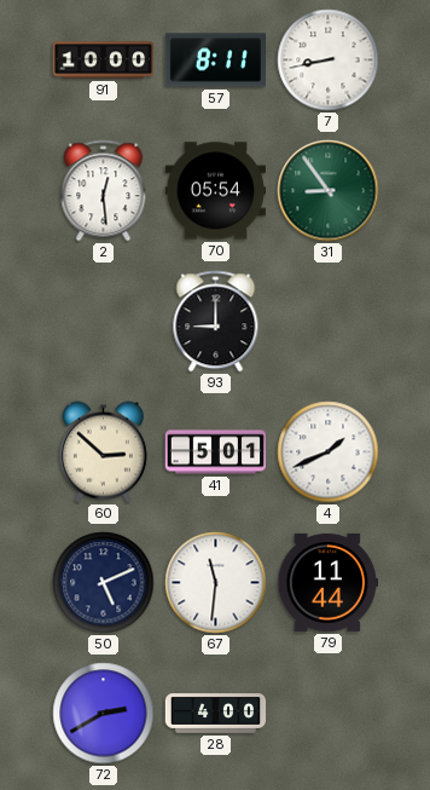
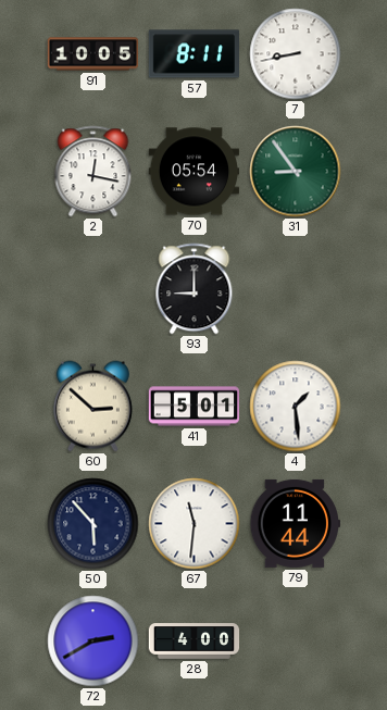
91: 10:00 -> 10:05
2: 12:29 -> 12:17
4: 1:41 -> 1:29
50: 5:11 -> 5:53
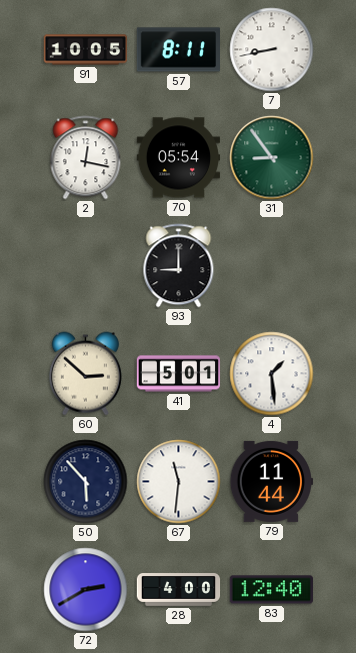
83: none -> 12:40
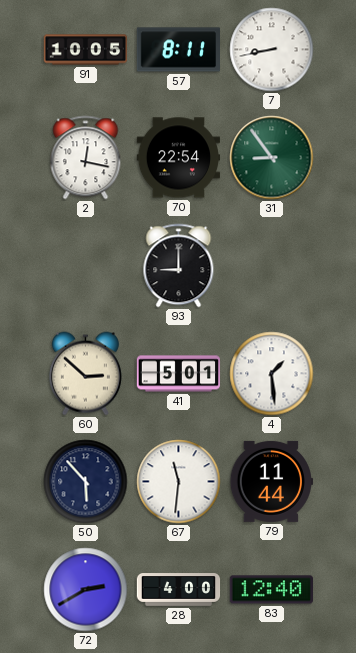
70: 05:54 -> 22:54
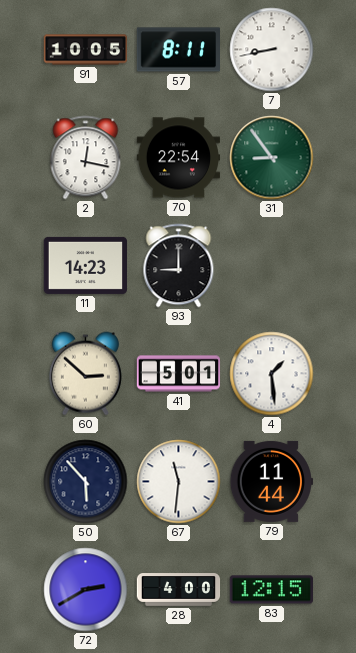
11: none -> 14:23
83: 12:40 -> 12:15
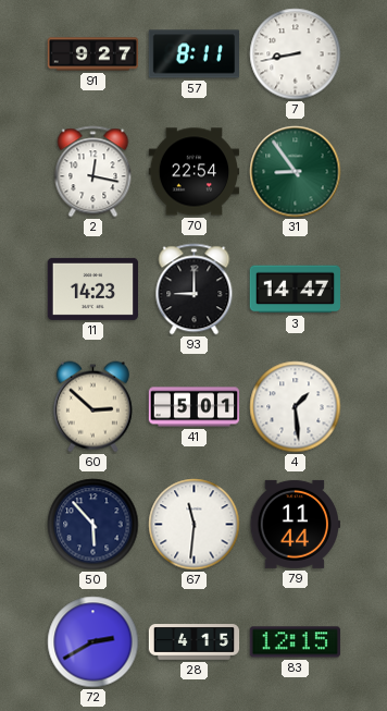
91: 10:05 -> 9:27
3: none -> 14:47
28: 4:00 -> 4:15
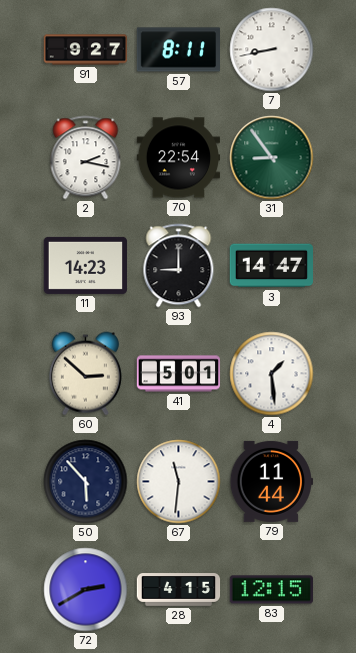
2: 12:17 -> 2:17
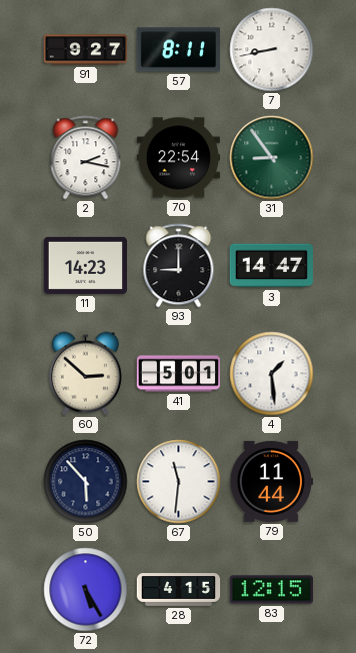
72: 2:40 -> 5:25
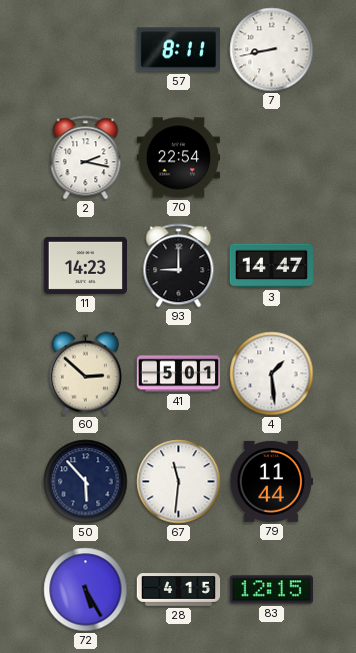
91: 9:27 -> none
31: 8:54 -> none
